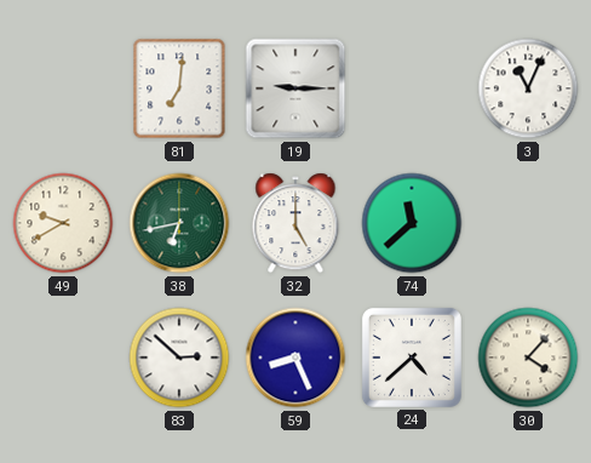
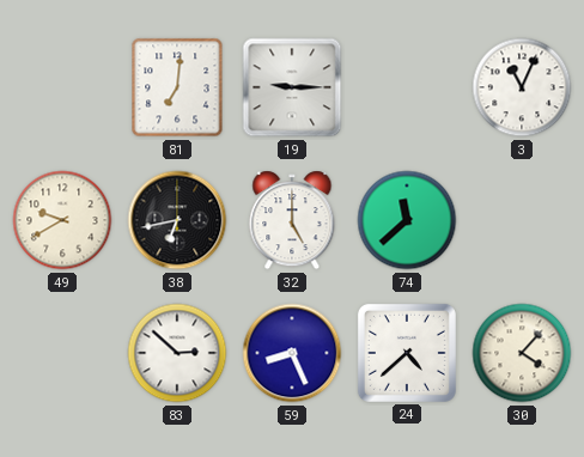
38 dial: green -> black
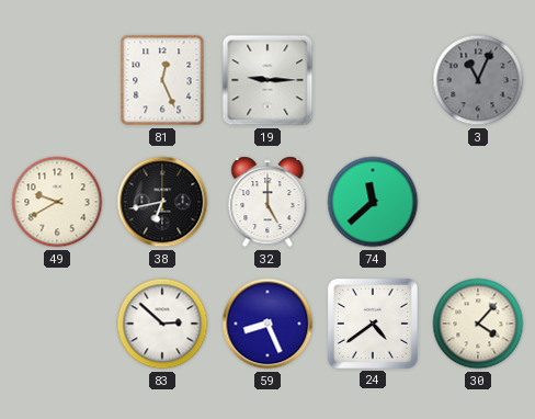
81: 7:01 -> 12:26
3 dial: white -> grey
24: 4:38 -> 4:39
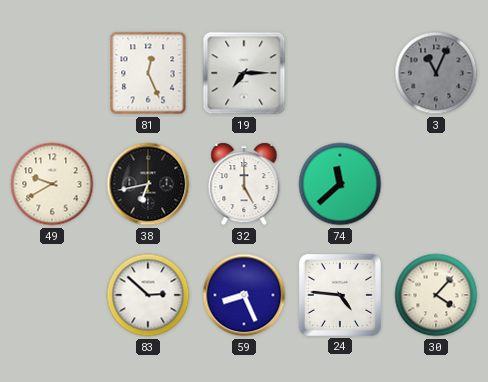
19: 9:15 -> 7:15
24: 4:39 -> 4:46
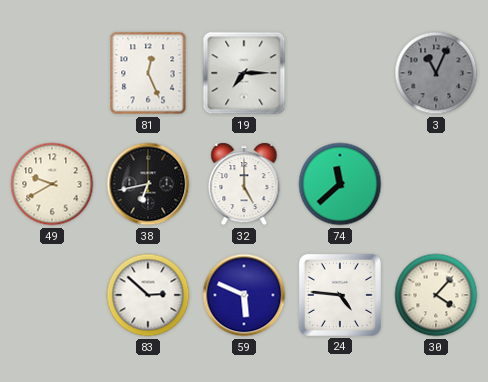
59: 8:26 -> 5:49
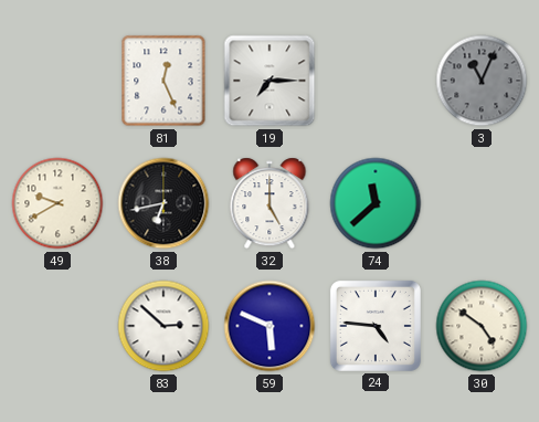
30: 4:07 -> 4:51
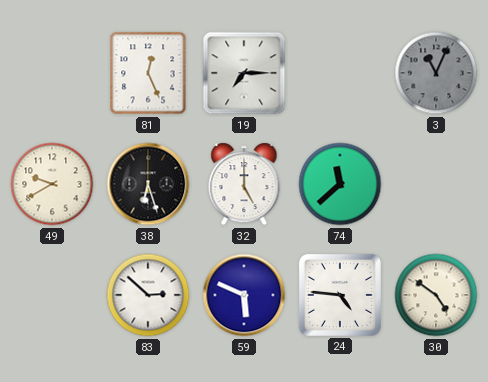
38: 6:43 -> 6:27
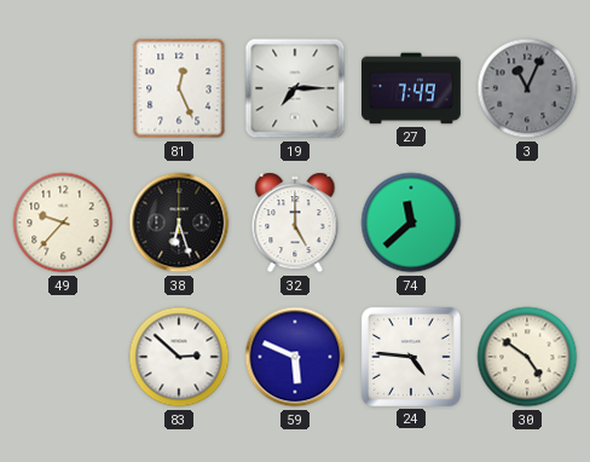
27: none -> 7:49
49: 9:40 -> 9:37
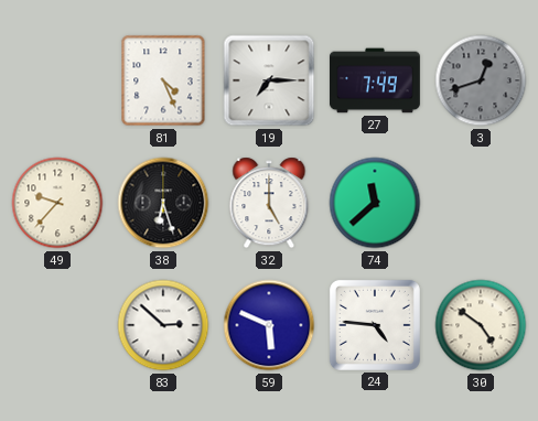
81: 12:26 -> 4:26
3: 11:04 -> 12:42
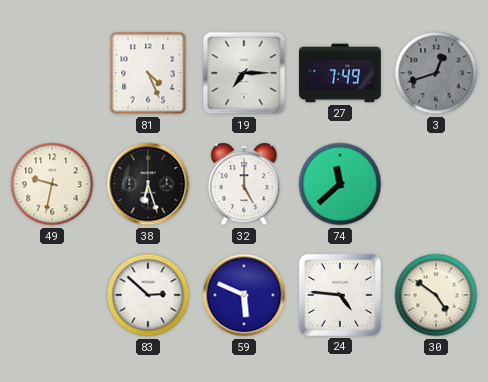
49: 9:37 -> 9:32
